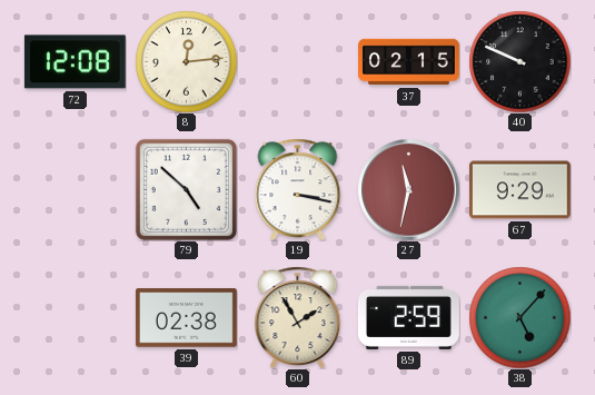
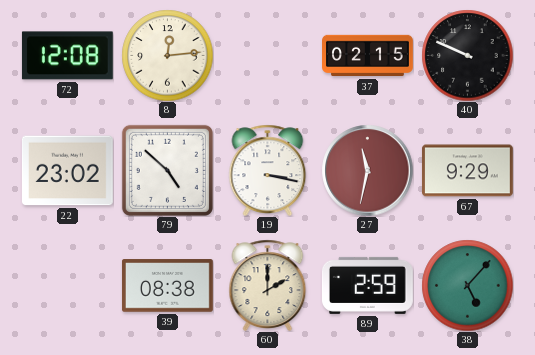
22: none -> 23:02
39: 02:38 -> 08:38
60: 1:55 -> 2:00
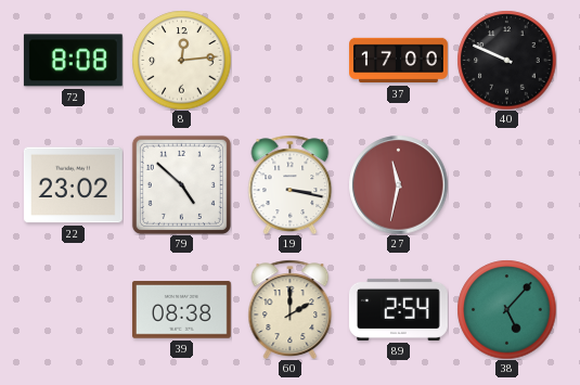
72: 12:08 -> 8:08
37: 02:15 -> 17:00
67: 9:29 -> none
89: 2:59 -> 2:54
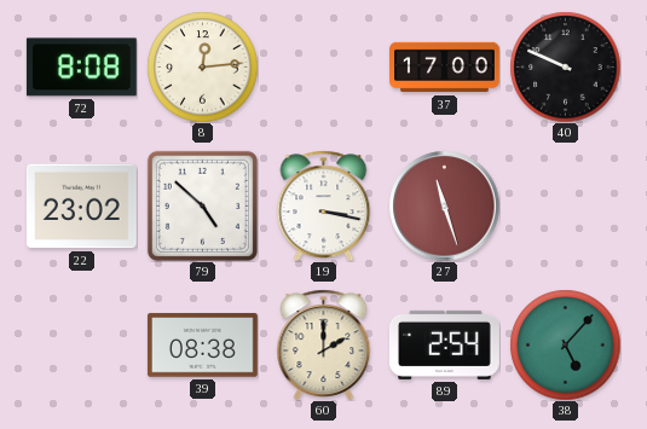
27: 11:32 -> 11:27
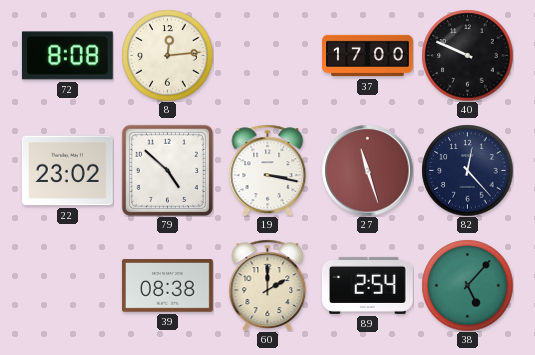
82: none -> 12:23
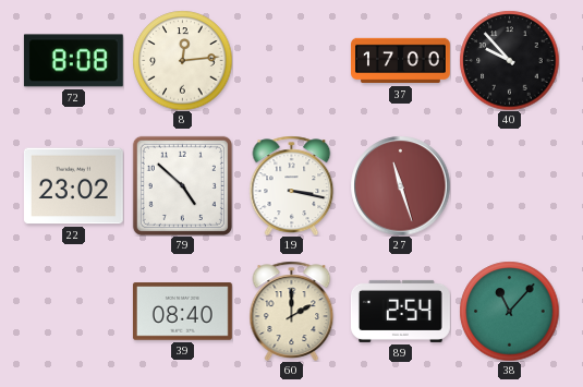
40: 9:49 -> 9:53
82: 12:23 -> none
39: 08:38 -> 08:40
38: 5:07 -> 11:07
